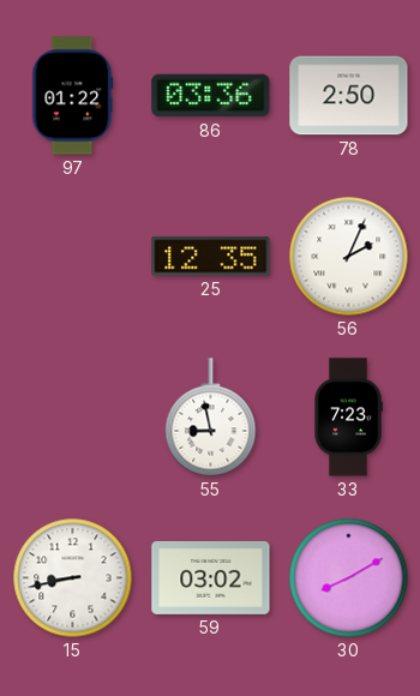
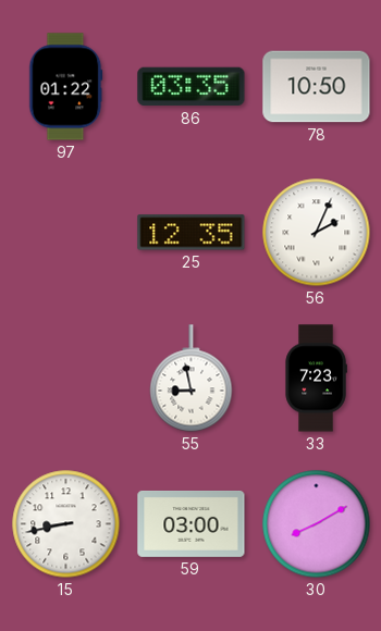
86: 03:36 -> 03:35
78: 2:50 -> 10:50
59: 03:02 -> 03:00
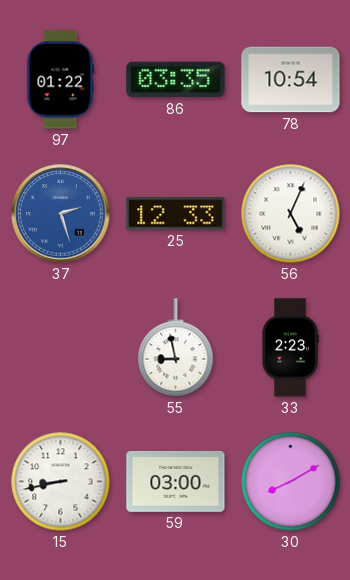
78: 10:50 -> 10:54
37: none -> 2:27
25: 12:35 -> 12:33
56: 2:04 -> 5:04
33: 7:23 -> 2:23
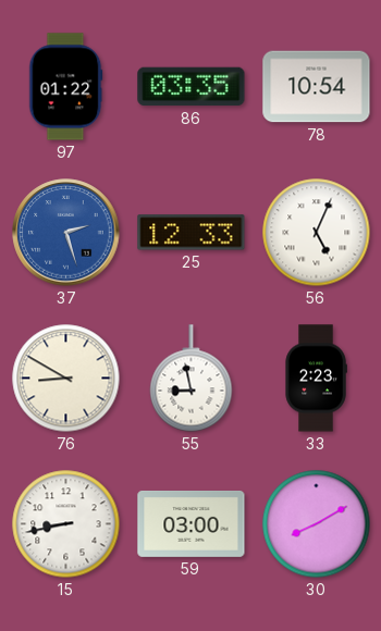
76: none -> 8:50
